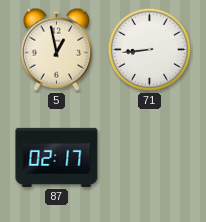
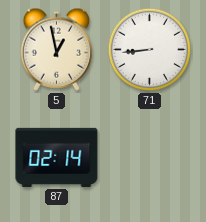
87: 02:17 -> 02:14
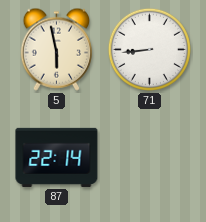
5: 12:58 -> 5:58
87: 02:14 -> 22:14
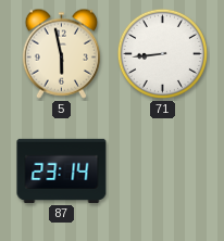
87: 22:14 -> 23:14
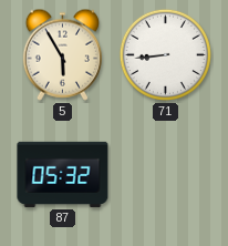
5: 5:58 -> 5:55
87: 23:14 -> 05:32
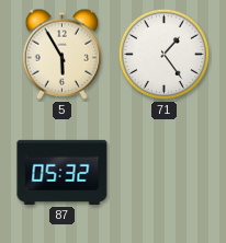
71: 8:44 -> 1:24
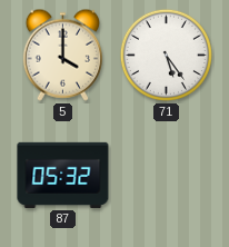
5: 5:55 -> 4:00
71: 1:24 -> 5:24
